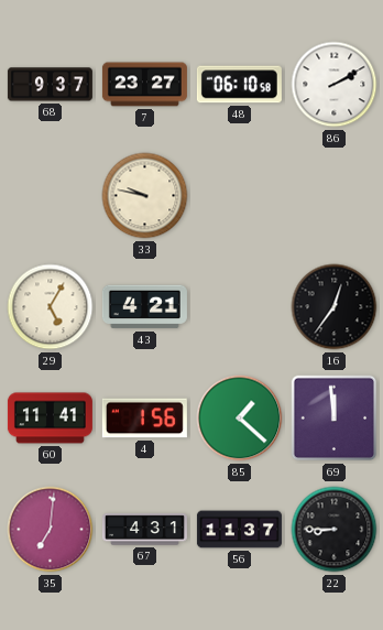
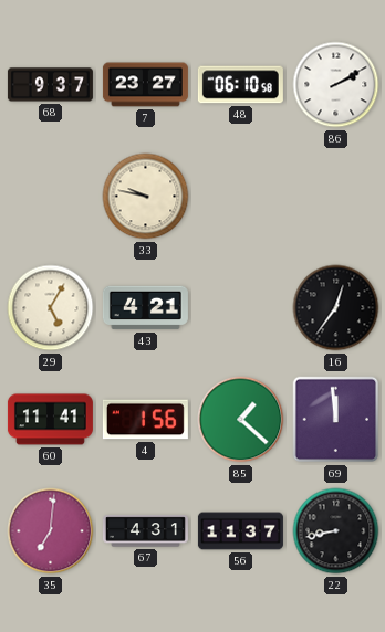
22: 8:45 -> 8:43
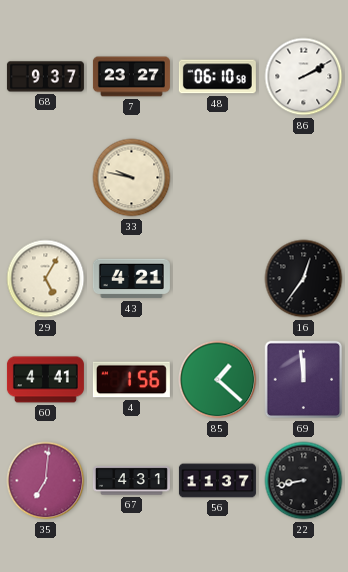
60: 11:41 -> 4:41
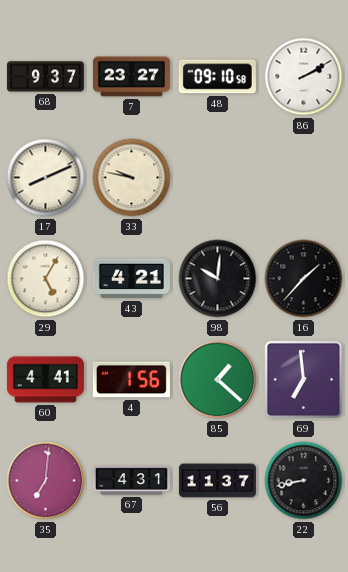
48: 06:10 -> 09:10
17: none -> 8:11
98: none -> 10:01
16: 12:36 -> 1:37
69: 11:59 -> 6:59
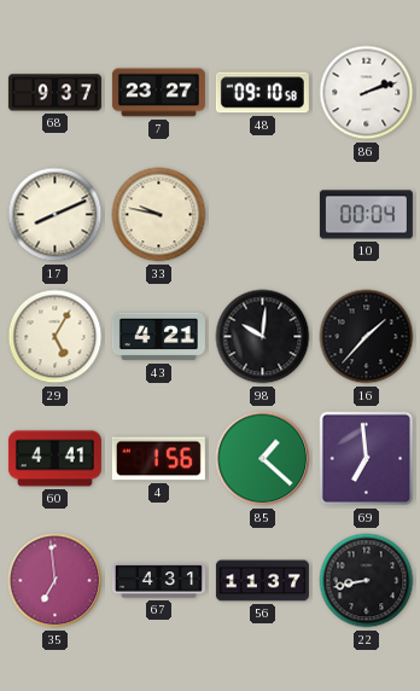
86: 2:10 -> 2:12
10: none -> 00:04
35: 7:01 -> 6:59
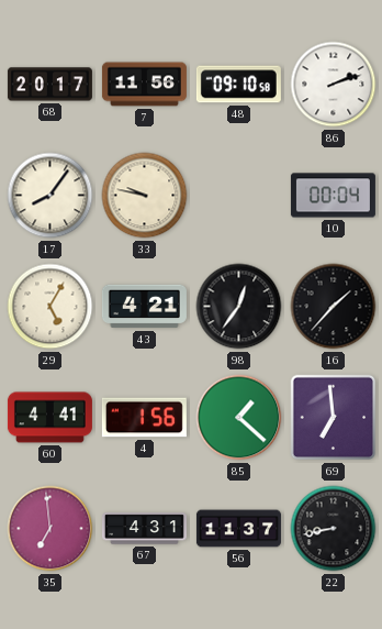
68: 9:37 -> 20:17
7: 23:27 -> 11:56
17: 8:11 -> 8:06
98: 10:01 -> 12:36
